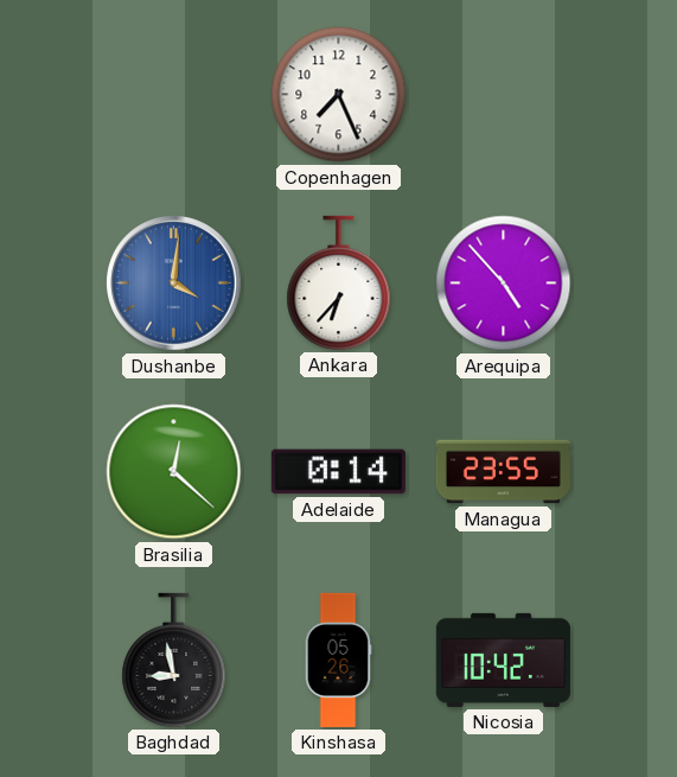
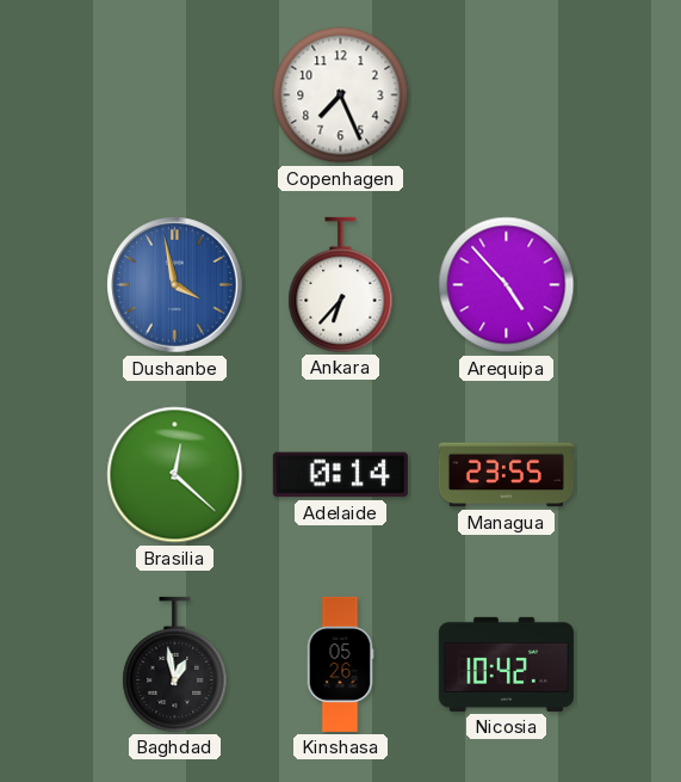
Dushanbe: 4:01 -> 3:58
Baghdad: 8:58 -> 12:58
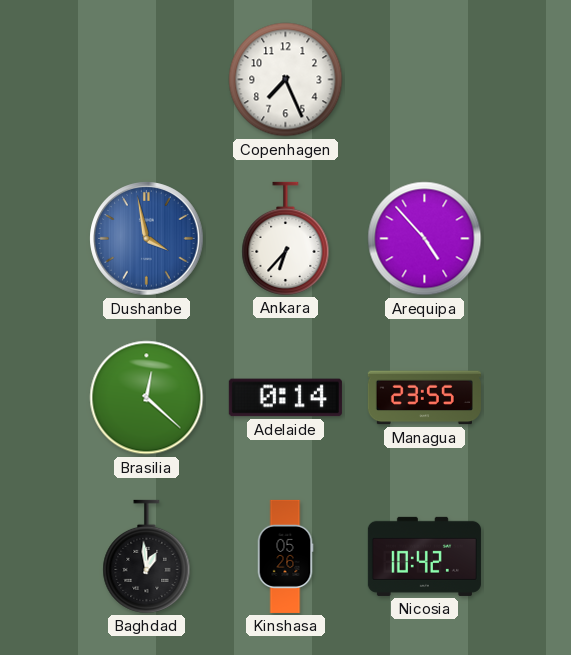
Baghdad: 12:58 -> 12:59
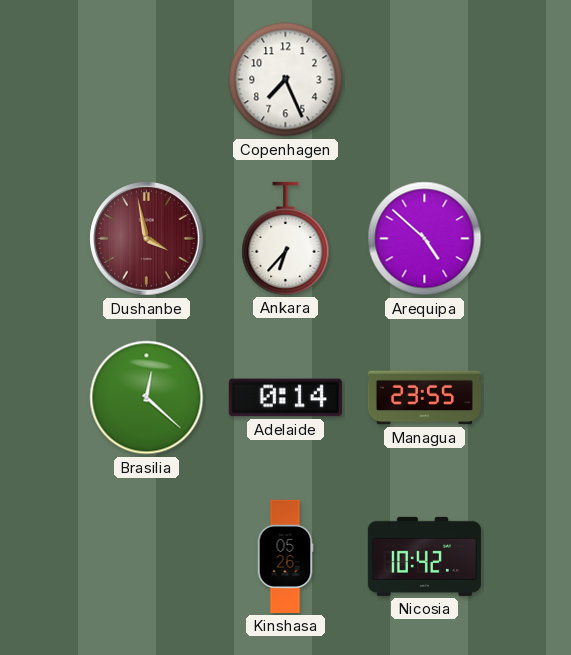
Dushanbe dial: blue -> burgundy
Arequipa: 4:53 -> 4:52
Baghdad: 12:59 -> none
